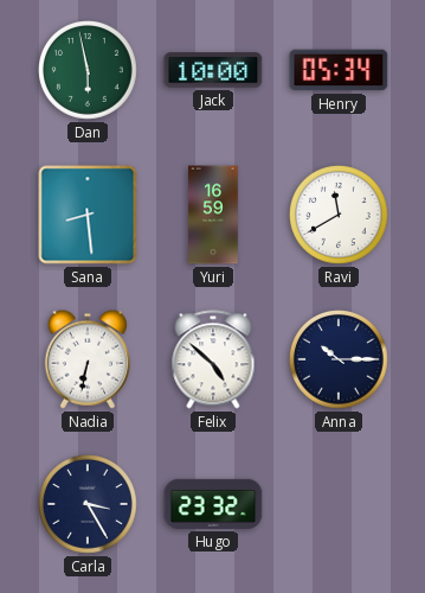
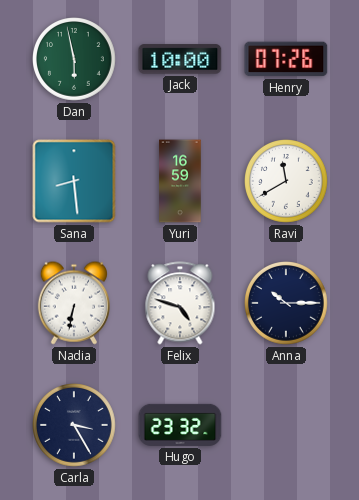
Henry: 05:34 -> 07:26
Felix: 4:52 -> 4:48
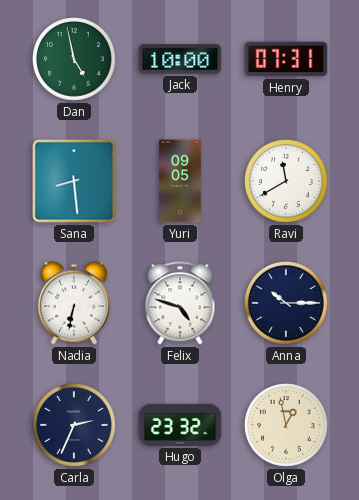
Dan: 5:58 -> 4:58
Henry: 07:26 -> 07:31
Yuri: 16:59 -> 09:05
Carla: 3:25 -> 2:34
Olga: none -> 12:58
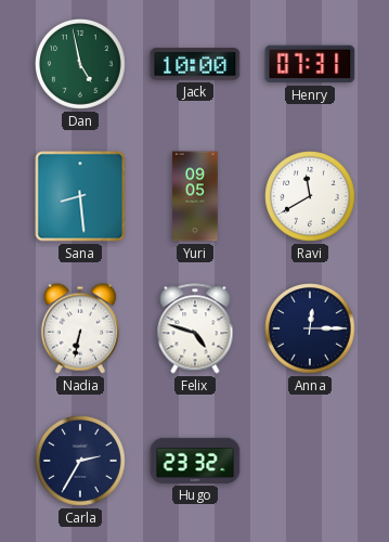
Anna: 10:15 -> 12:15
Carla: 2:34 -> 2:35
Olga: 12:58 -> none
